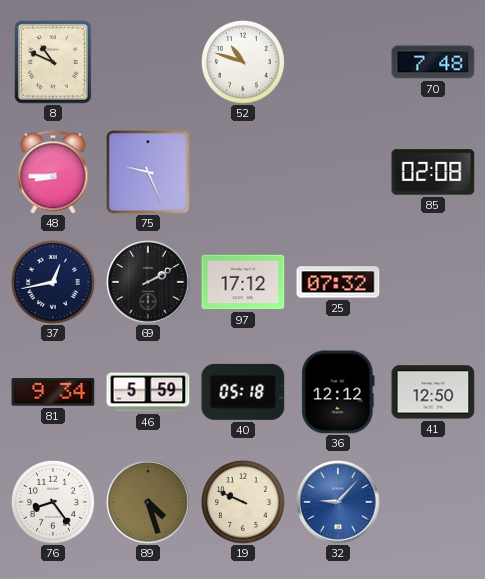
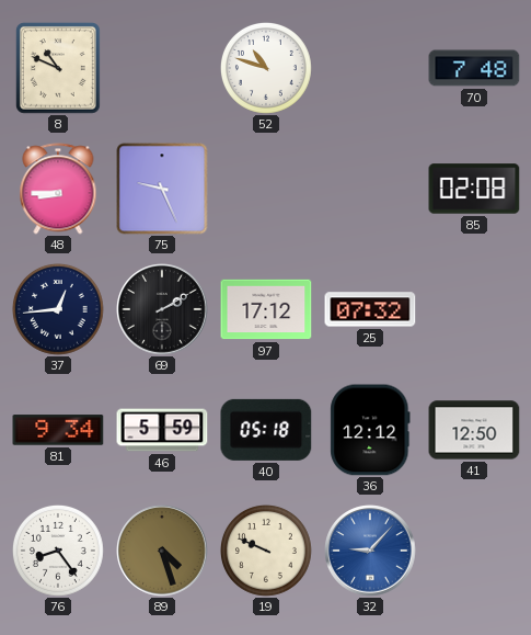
37: 12:43 -> 12:44
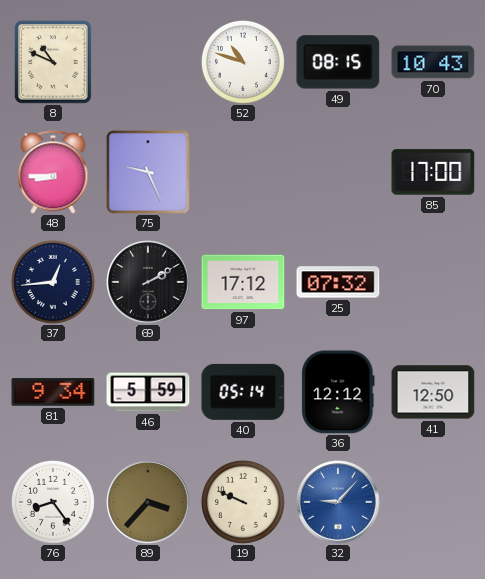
49: none -> 08:15
70: 7:48 -> 10:43
85: 02:08 -> 17:00
40: 05:18 -> 05:14
89: 4:27 -> 3:37
